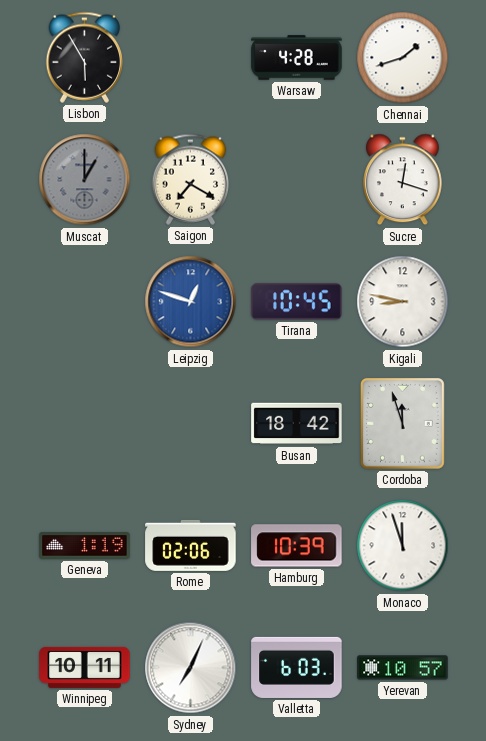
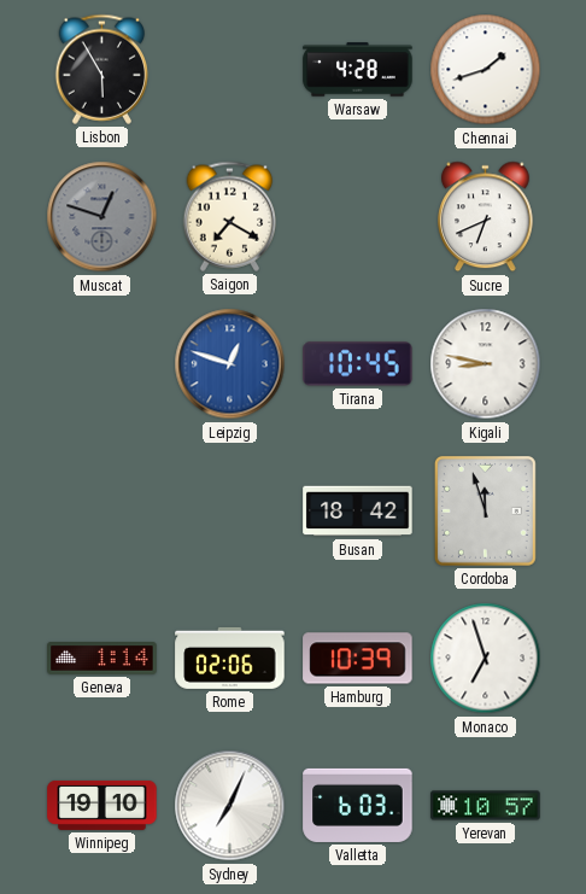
Muscat: 1:00 -> 12:48
Sucre: 12:18 -> 6:41
Geneva: 1:19 -> 1:14
Monaco: 11:57 -> 6:57
Winnipeg: 10:11 -> 19:10
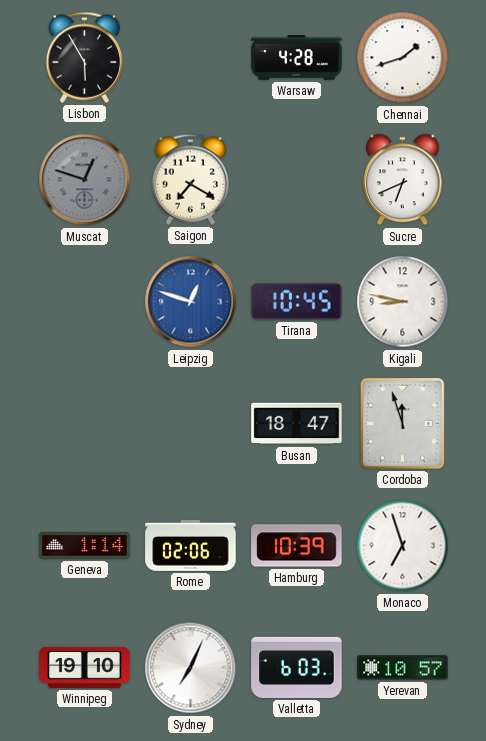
Busan: 18:42 -> 18:47
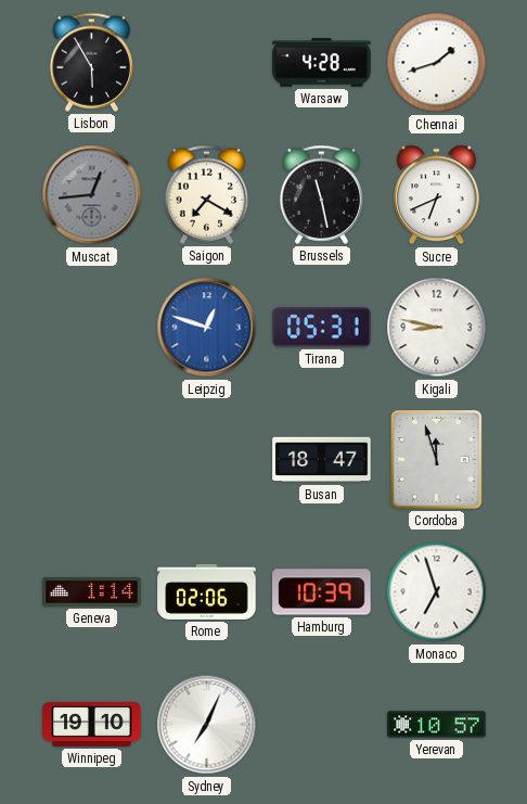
Muscat: 12:48 -> 12:44
Brussels: none -> 11:28
Tirana: 10:45 -> 05:31
Valletta: 6:03 -> none
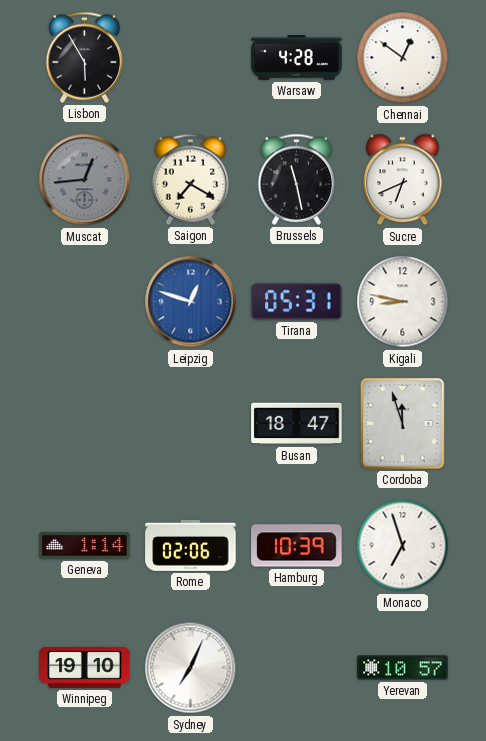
Chennai: 1:42 -> 12:51
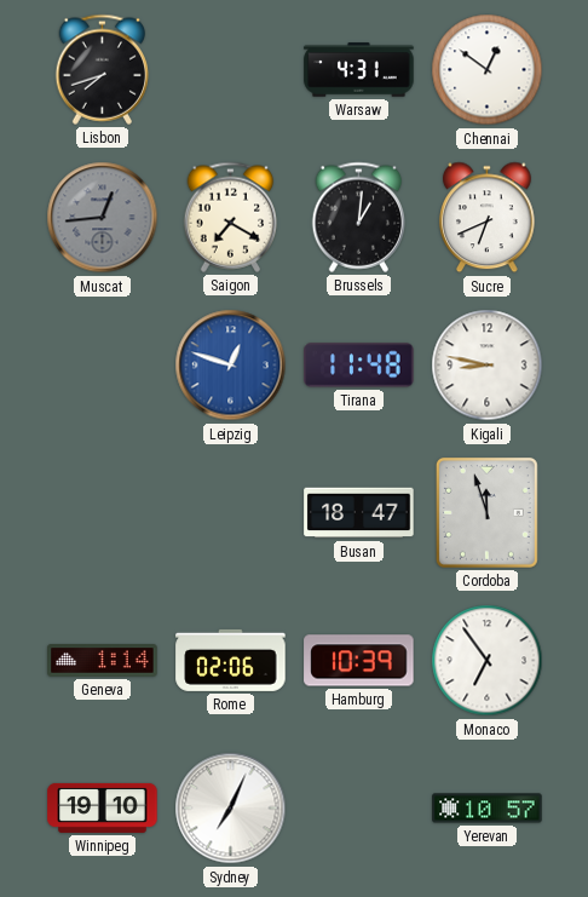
Lisbon: 5:55 -> 7:42
Warsaw: 4:28 -> 4:31
Brussels: 11:28 -> 1:01
Tirana: 05:31 -> 11:48
Monaco: 6:57 -> 6:54
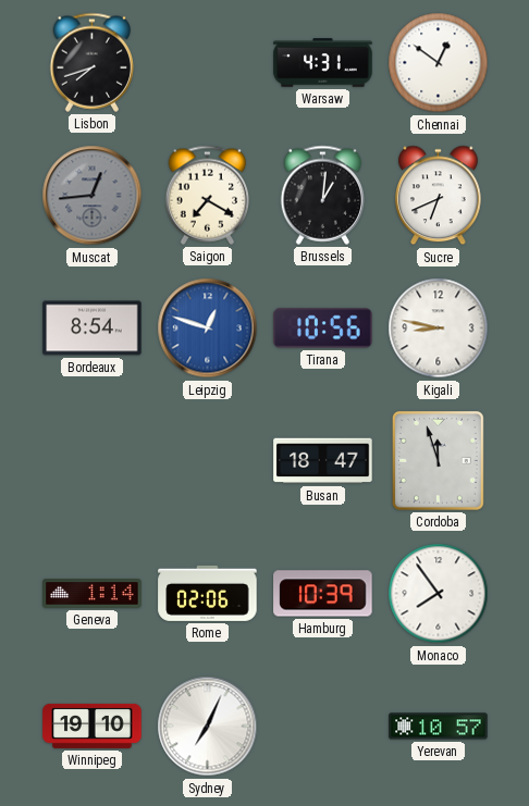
Bordeaux: none -> 8:54
Tirana: 11:48 -> 10:56
Monaco: 6:54 -> 7:54
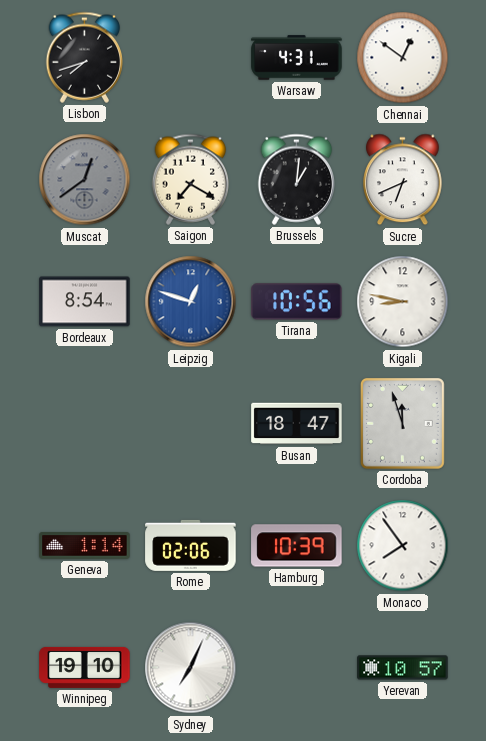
Muscat: 12:44 -> 12:39
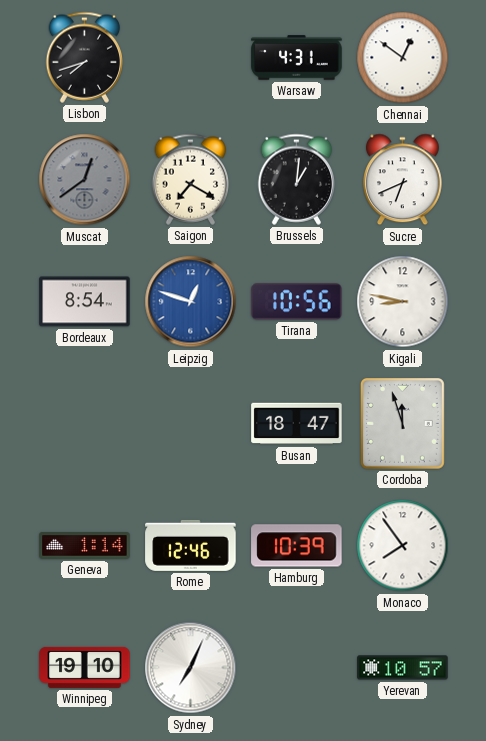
Rome: 02:06 -> 12:46
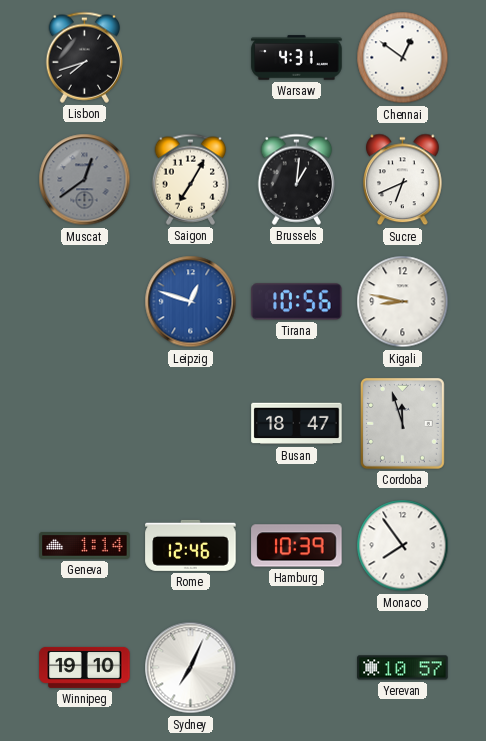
Saigon: 7:20 -> 7:05
Bordeaux: 8:54 -> none
